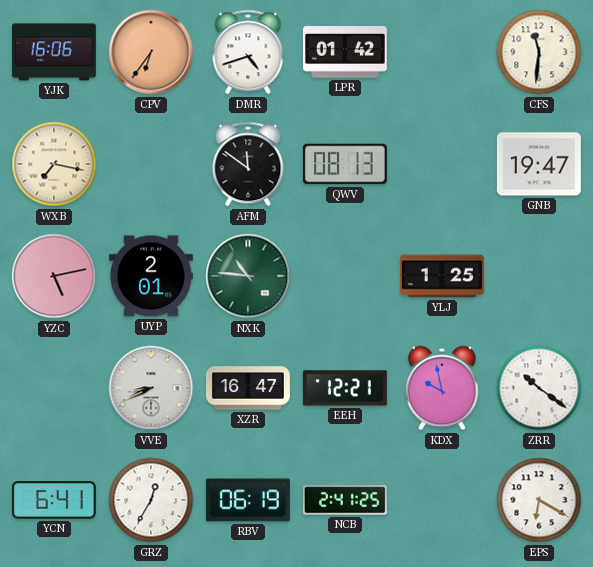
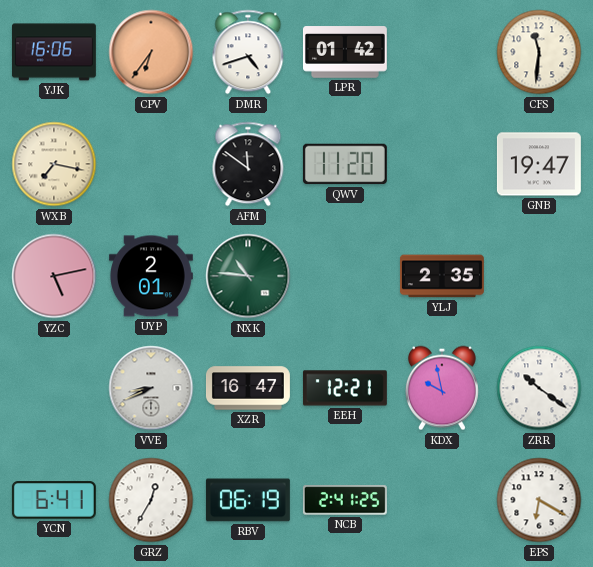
QWV: 08:13 -> 11:20
YLJ: 1:25 -> 2:35
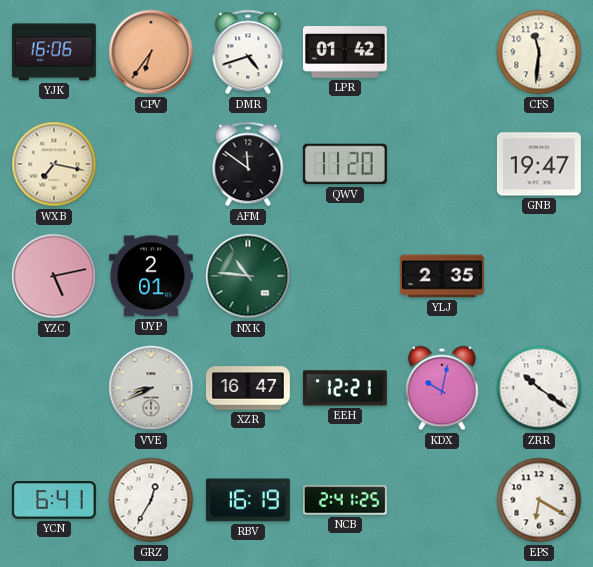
KDX: 9:58 -> 10:02
RBV: 06:19 -> 16:19
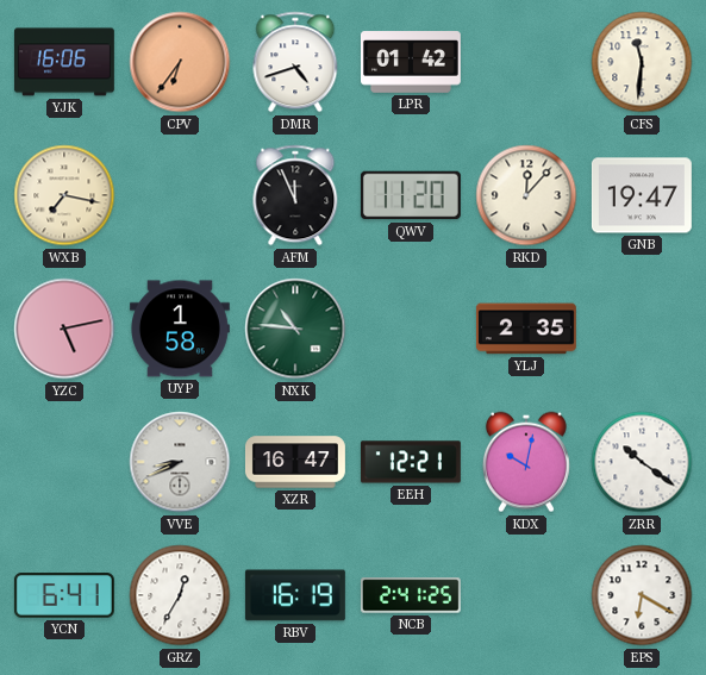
AFM: 11:51 -> 11:56
RKD: none -> 12:07
UYP: 2:01 -> 1:58
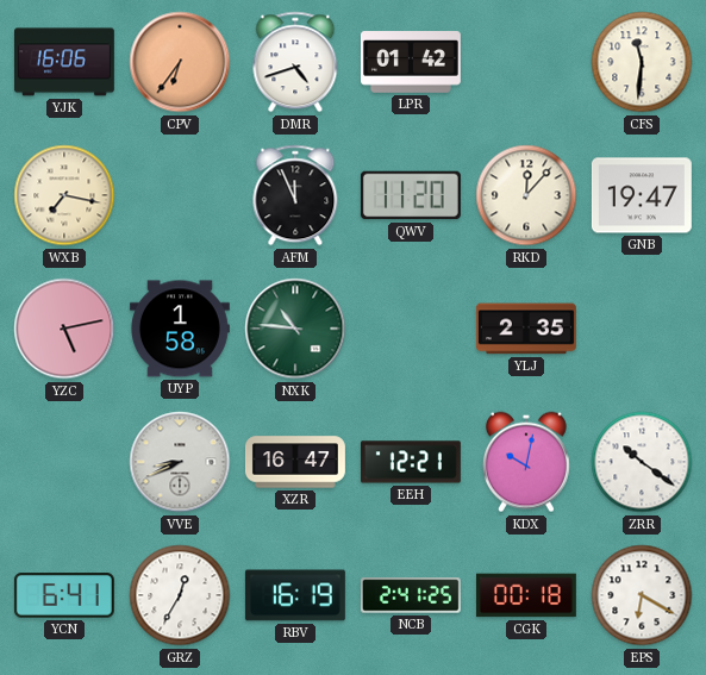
CGK: none -> 00:18
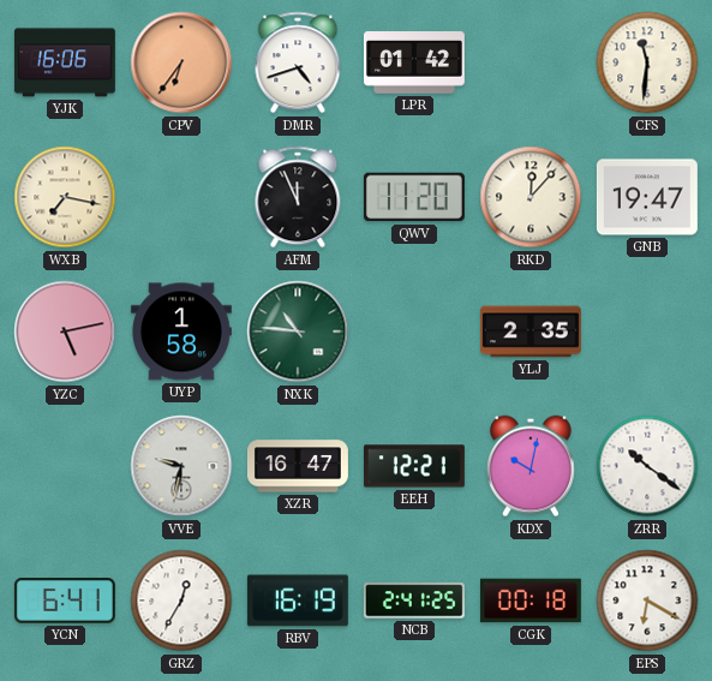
VVE: 8:41 -> 9:32
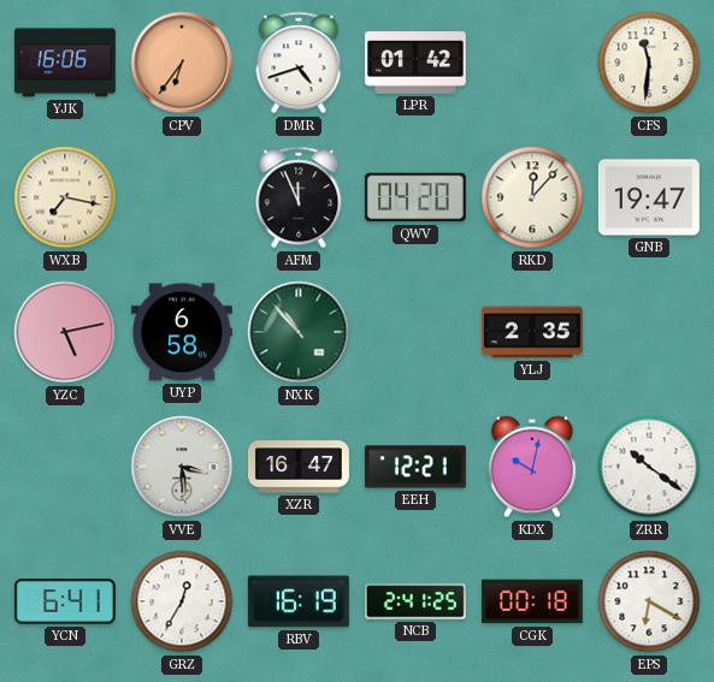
QWV: 11:20 -> 04:20
UYP: 1:58 -> 6:58
NXK: 10:46 -> 10:53
VVE: 9:32 -> 3:29
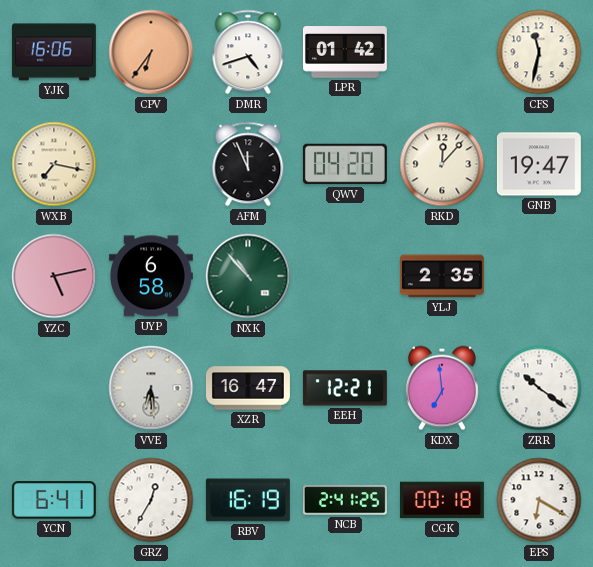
CFS: 11:31 -> 11:32
VVE: 3:29 -> 6:29
KDX: 10:02 -> 6:59
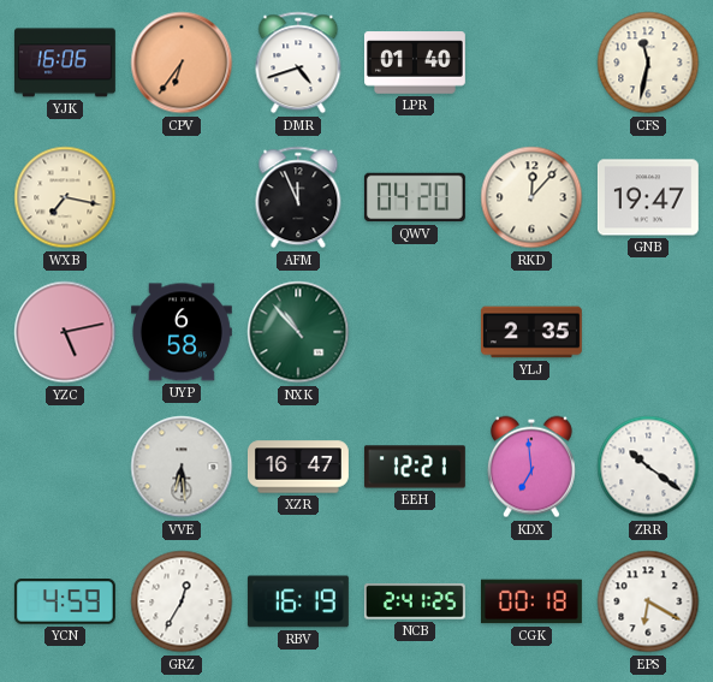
LPR: 01:42 -> 01:40
YCN: 6:41 -> 4:59
